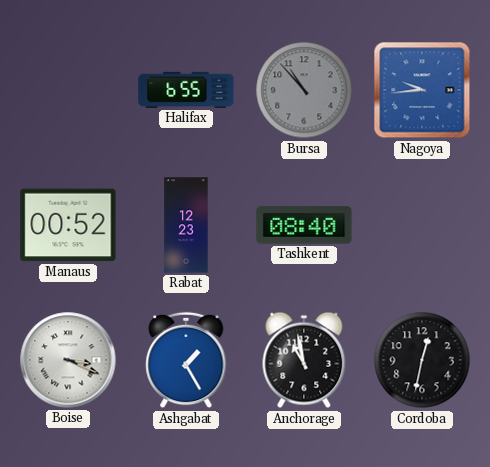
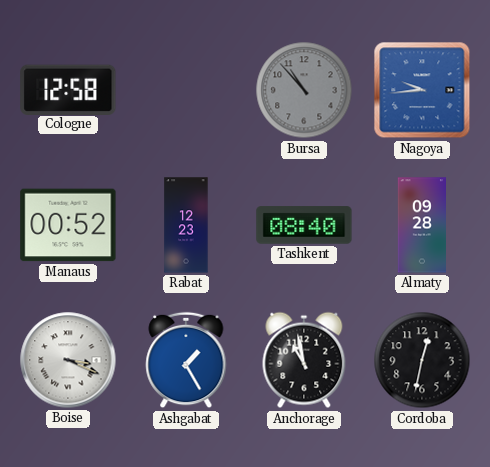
Cologne: none -> 12:58
Halifax: 6:55 -> none
Almaty: none -> 09:28
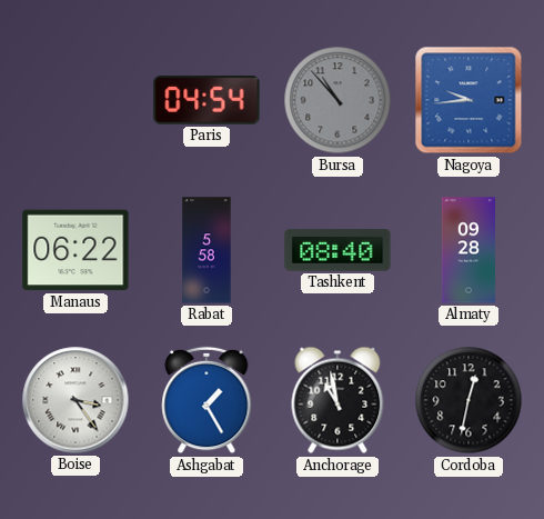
Cologne: 12:58 -> none
Paris: none -> 04:54
Manaus: 00:52 -> 06:22
Rabat: 12:23 -> 5:58
Boise: 3:19 -> 3:24
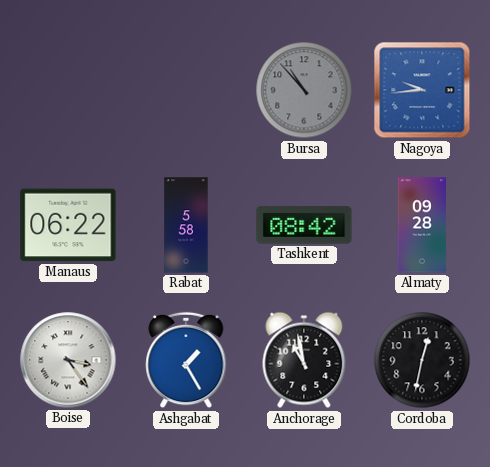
Paris: 04:54 -> none
Tashkent: 08:40 -> 08:42
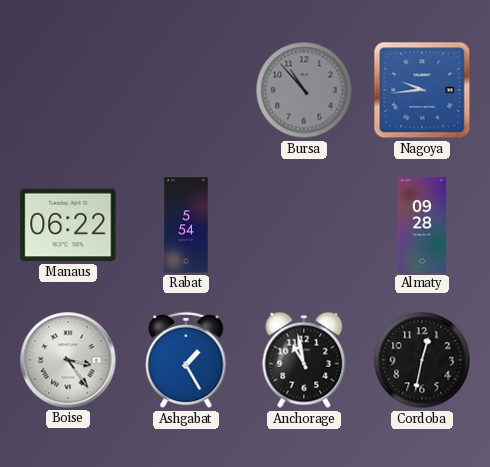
Rabat: 5:58 -> 5:54
Tashkent: 08:42 -> none
